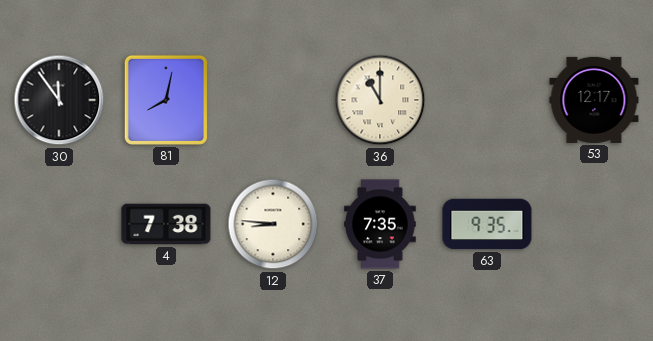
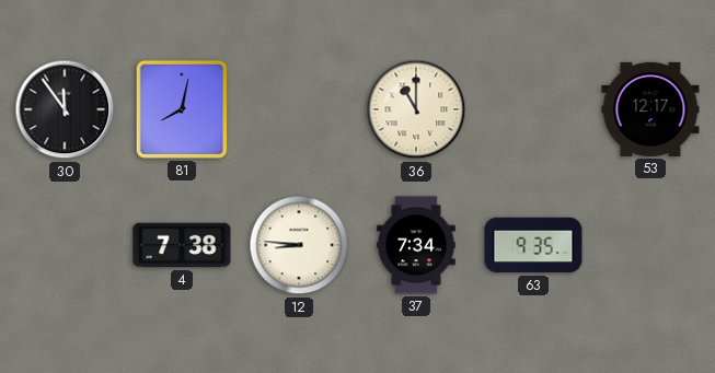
37: 7:35 -> 7:34
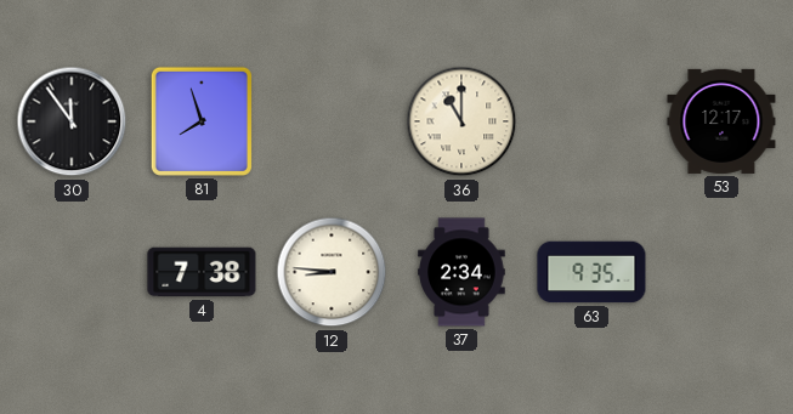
81: 8:02 -> 7:57
37: 7:34 -> 2:34
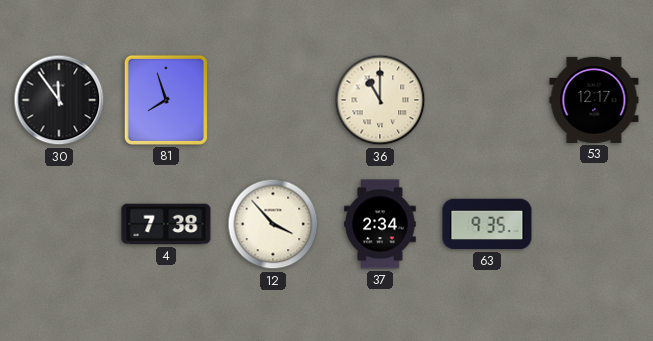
12: 8:46 -> 3:53
